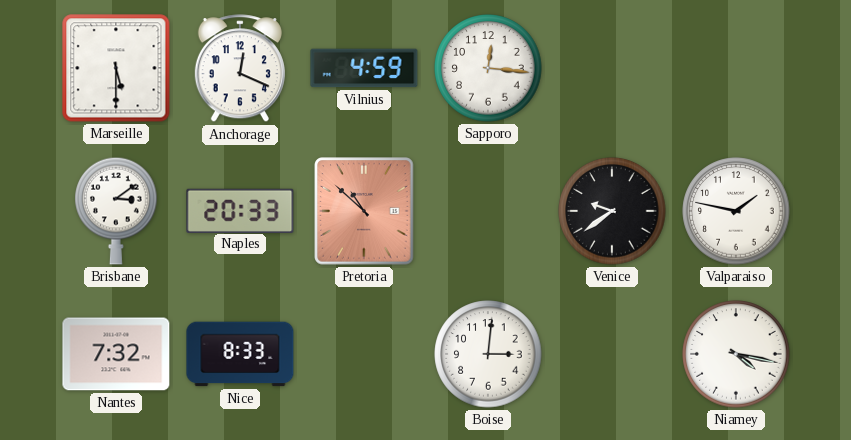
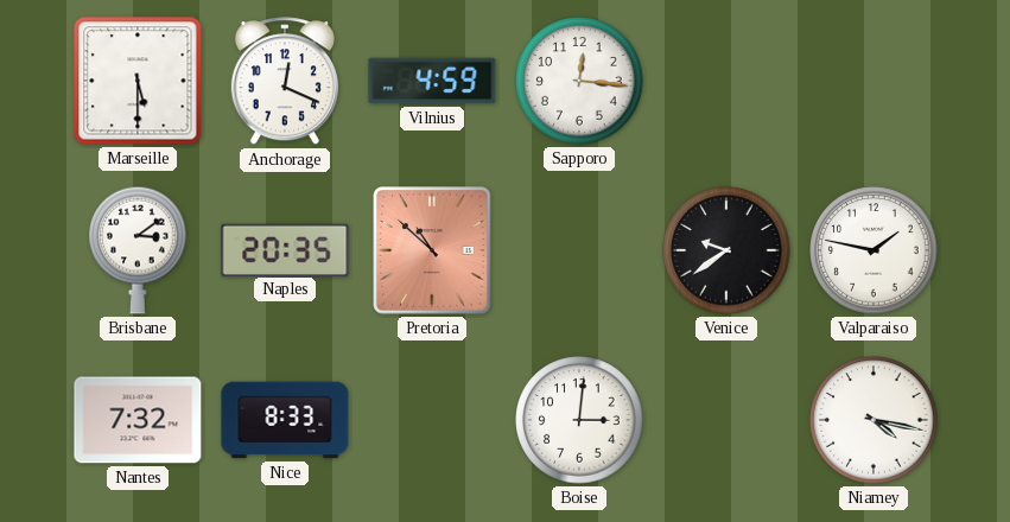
Naples: 20:33 -> 20:35
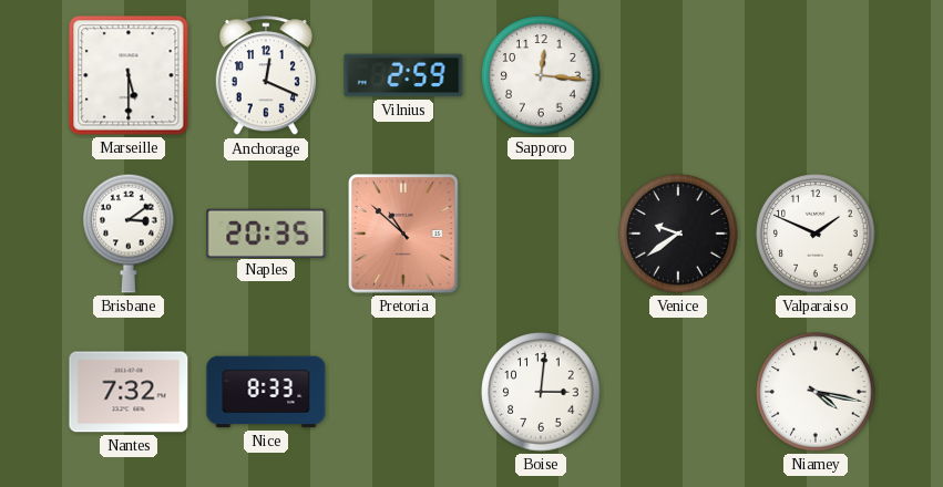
Vilnius: 4:59 -> 2:59
Valparaiso: 1:47 -> 1:49
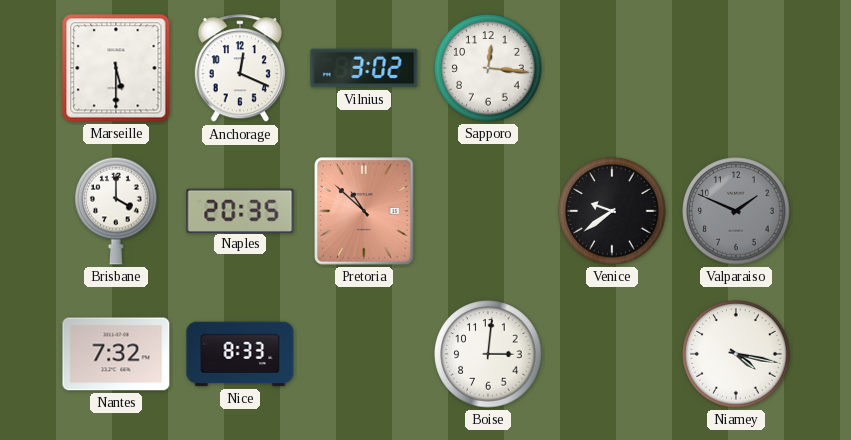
Vilnius: 2:59 -> 3:02
Brisbane: 3:09 -> 4:00
Valparaiso dial: white -> grey
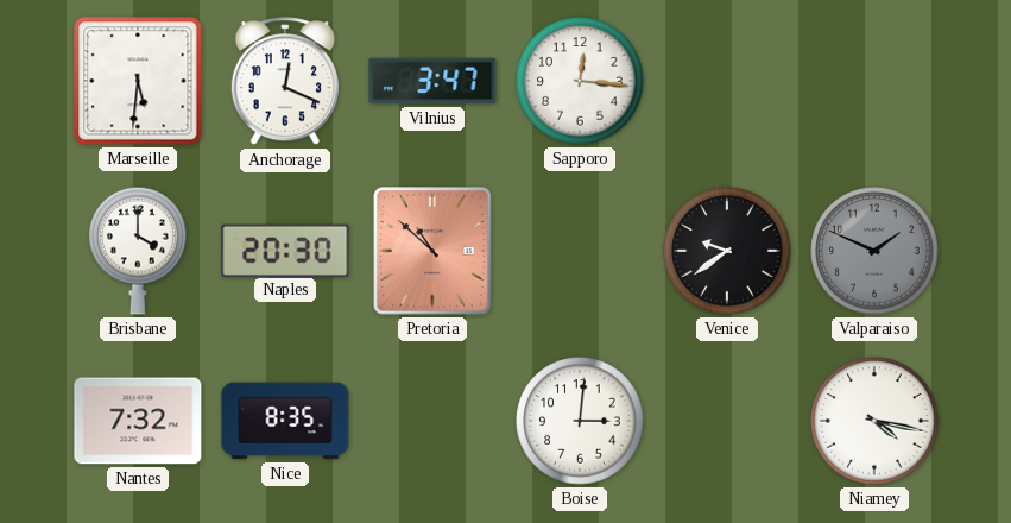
Marseille: 5:30 -> 5:31
Vilnius: 3:02 -> 3:47
Naples: 20:35 -> 20:30
Nice: 8:33 -> 8:35
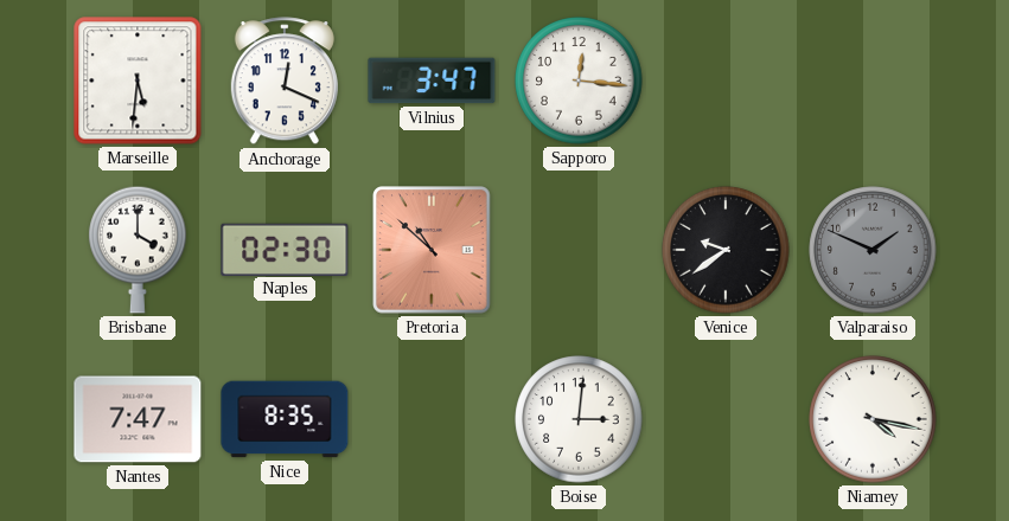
Naples: 20:30 -> 02:30
Nantes: 7:32 -> 7:47
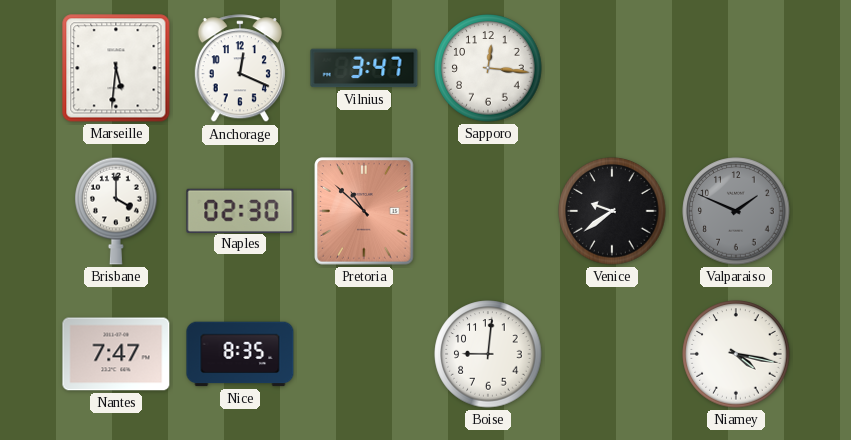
Boise: 3:01 -> 9:01
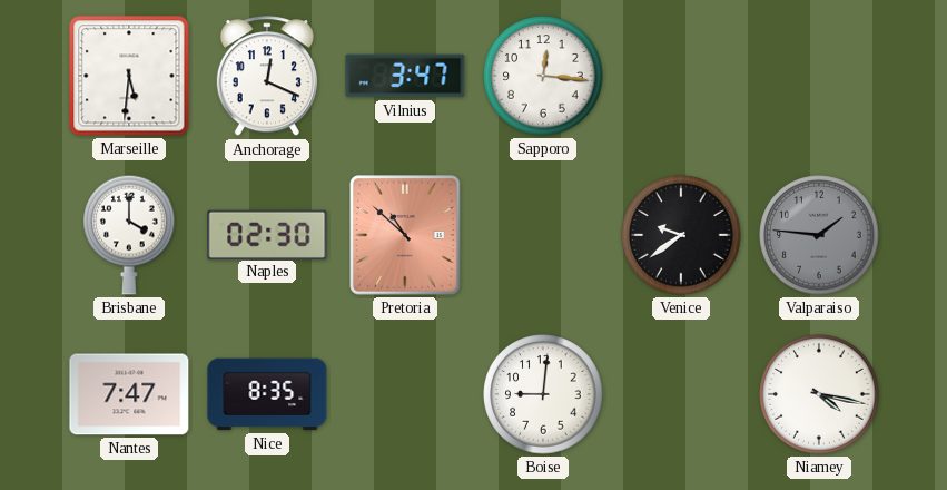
Valparaiso: 1:49 -> 1:46
